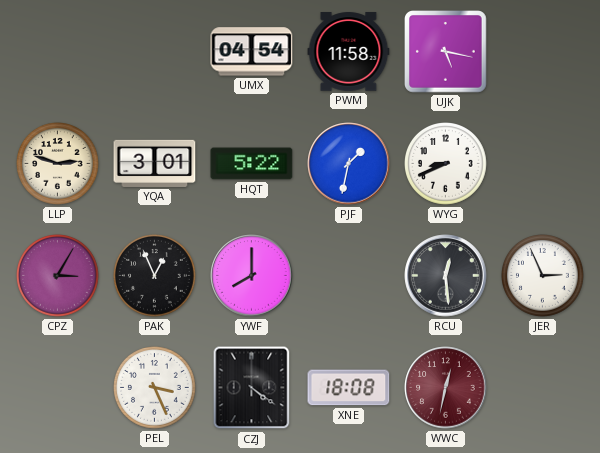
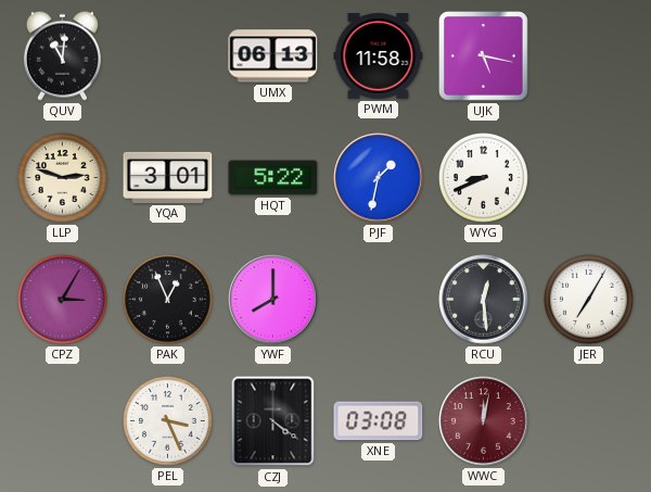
QUV: none -> 11:01
UMX: 04:54 -> 06:13
JER: 2:56 -> 7:05
XNE: 18:08 -> 03:08
WWC: 12:32 -> 12:02
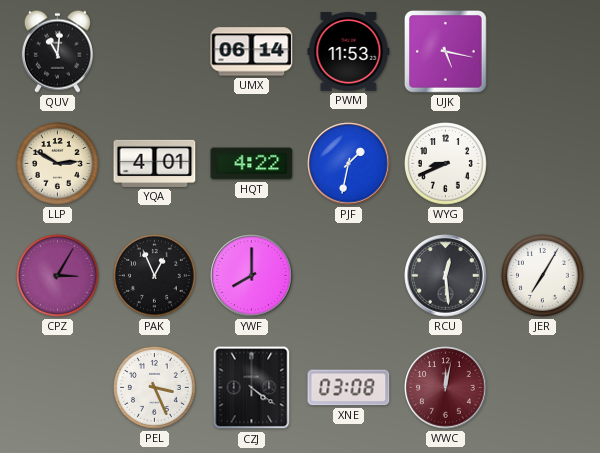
UMX: 06:13 -> 06:14
PWM: 11:58 -> 11:53
LLP: 2:48 -> 2:50
YQA: 3:01 -> 4:01
HQT: 5:22 -> 4:22
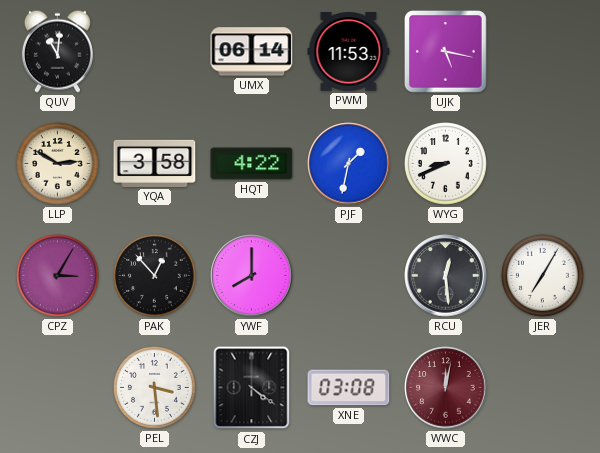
YQA: 4:01 -> 3:58
PAK: 12:56 -> 12:53
PEL: 3:26 -> 3:29
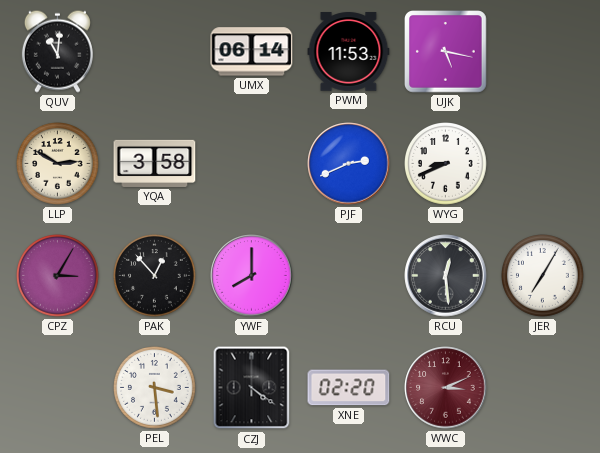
HQT: 4:22 -> none
PJF: 1:32 -> 2:41
XNE: 03:08 -> 02:20
WWC: 12:02 -> 3:11
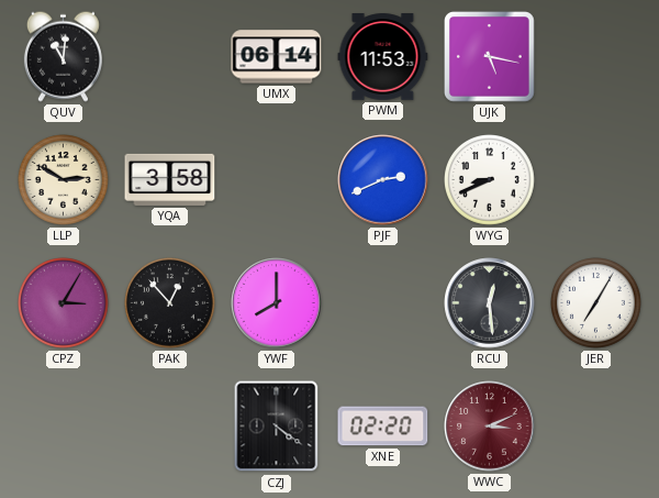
PEL: 3:29 -> none
